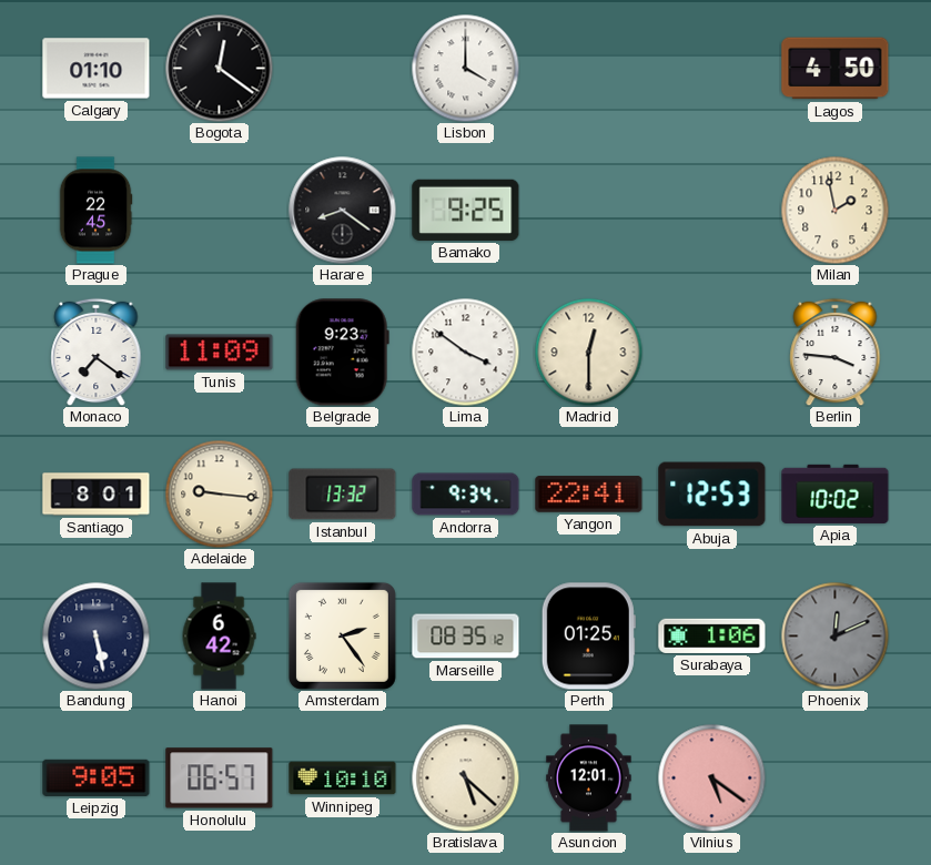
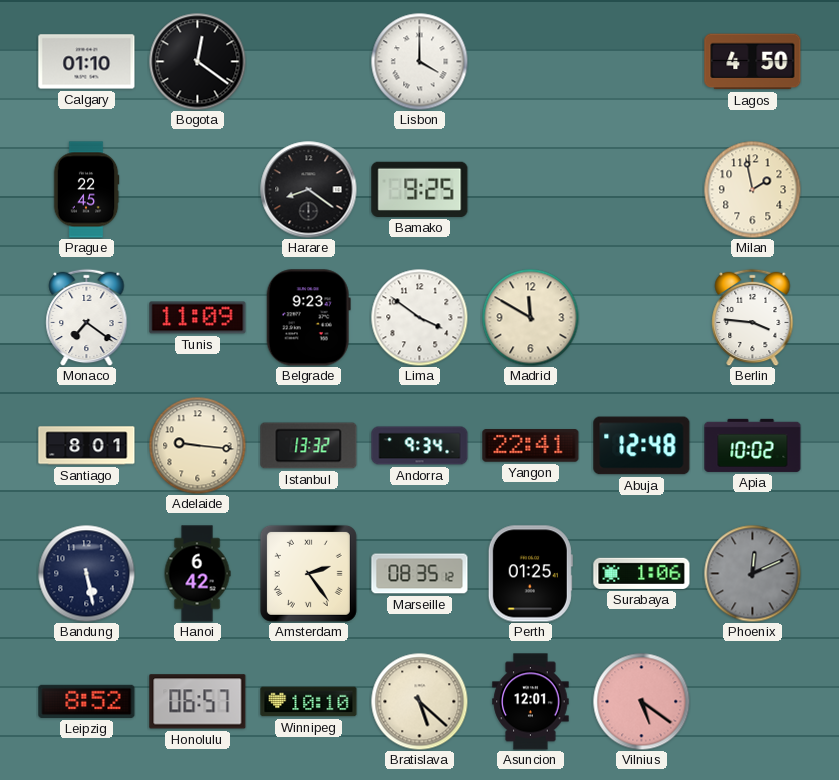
Madrid: 12:30 -> 11:50
Abuja: 12:53 -> 12:48
Leipzig: 9:05 -> 8:52
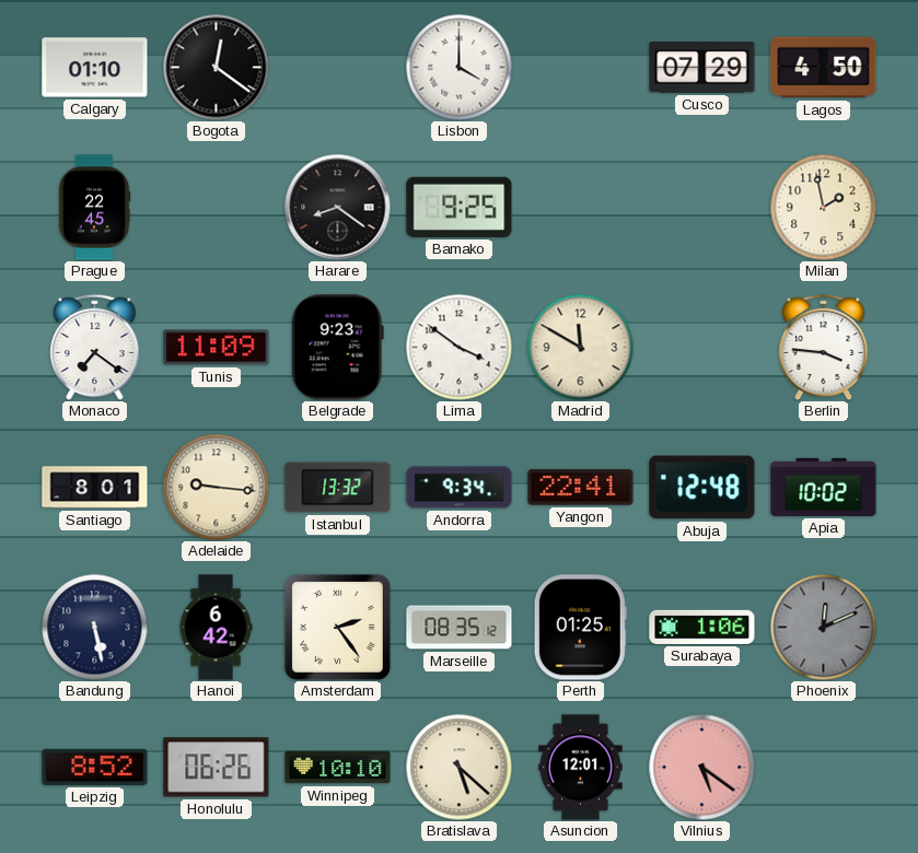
Cusco: none -> 07:29
Honolulu: 06:57 -> 06:26
